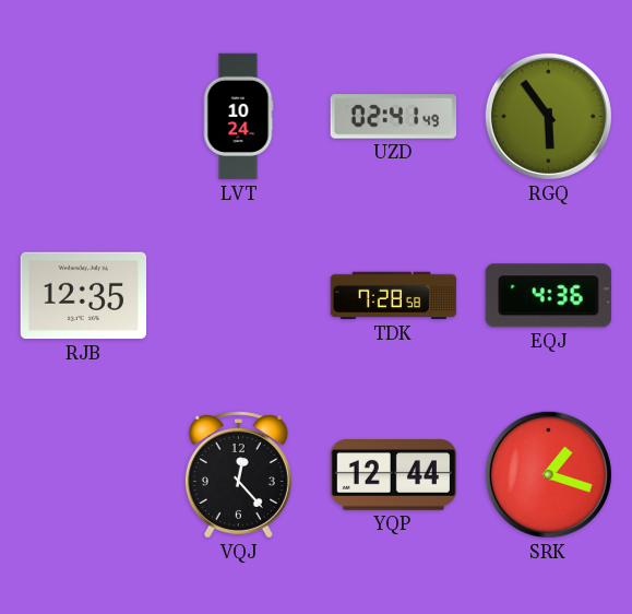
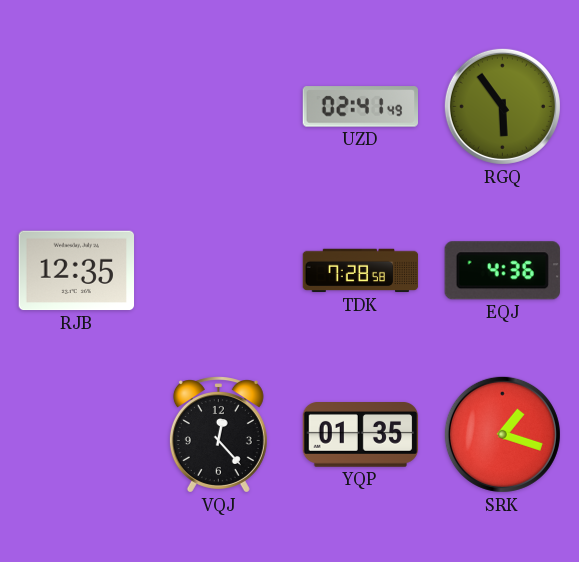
LVT: 10:24 -> none
YQP: 12:44 -> 01:35
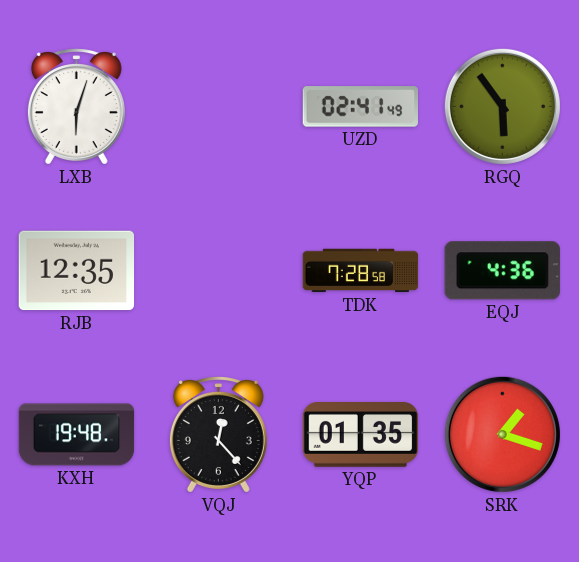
LXB: none -> 6:03
KXH: none -> 19:48
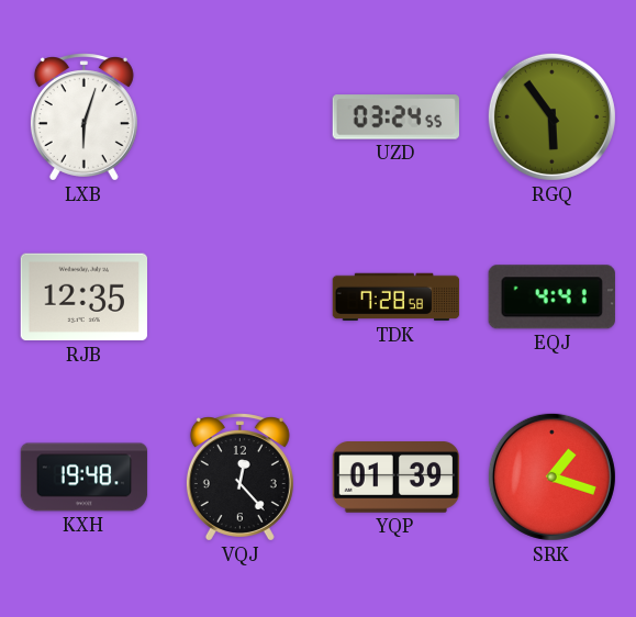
UZD: 02:41 -> 03:24
EQJ: 4:36 -> 4:41
YQP: 01:35 -> 01:39
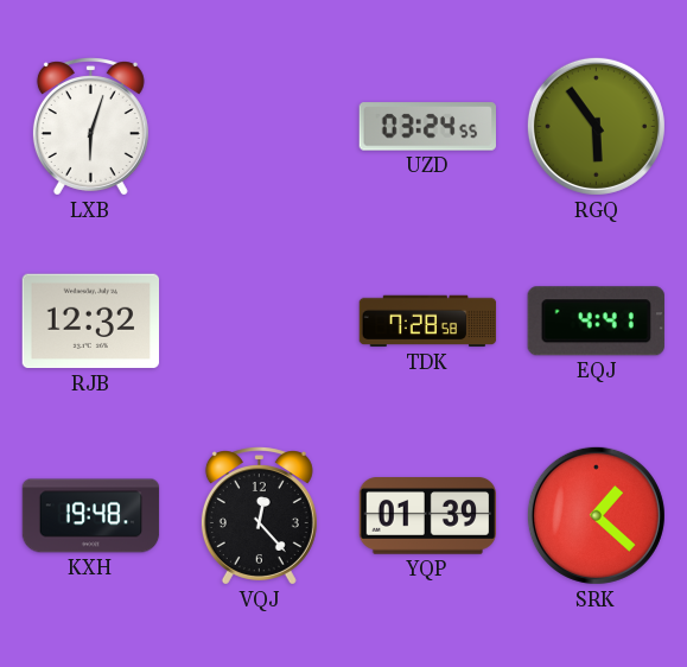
RJB: 12:35 -> 12:32
SRK: 1:18 -> 1:22
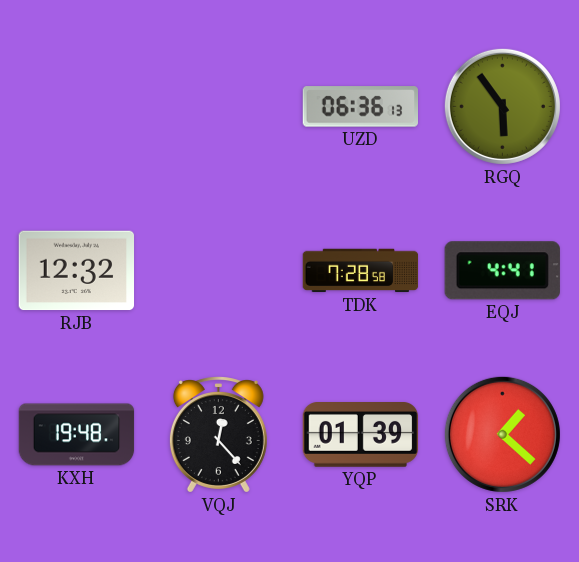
LXB: 6:03 -> none
UZD: 03:24 -> 06:36
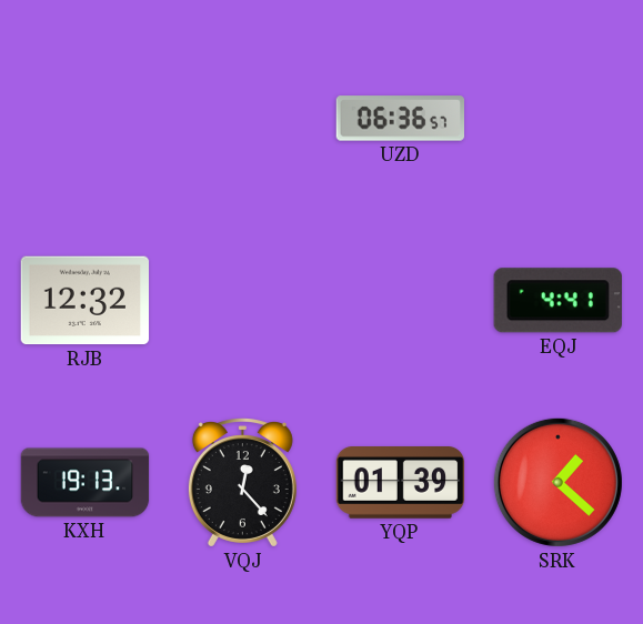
UZD: 06:36:13 -> 06:36:57
RGQ: 5:54 -> none
TDK: 7:28 -> none
KXH: 19:48 -> 19:13
